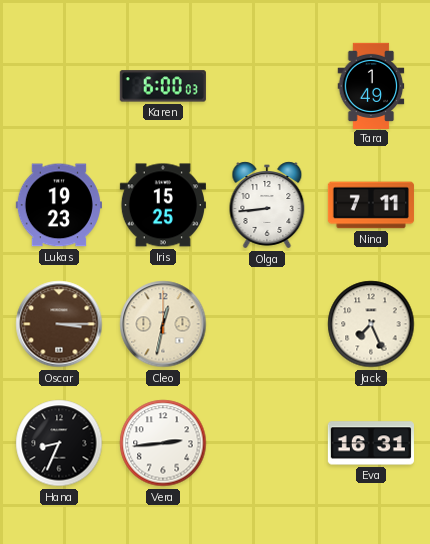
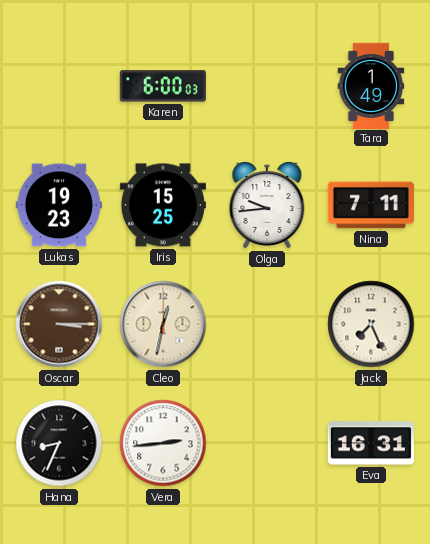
Olga: 8:44 -> 9:44
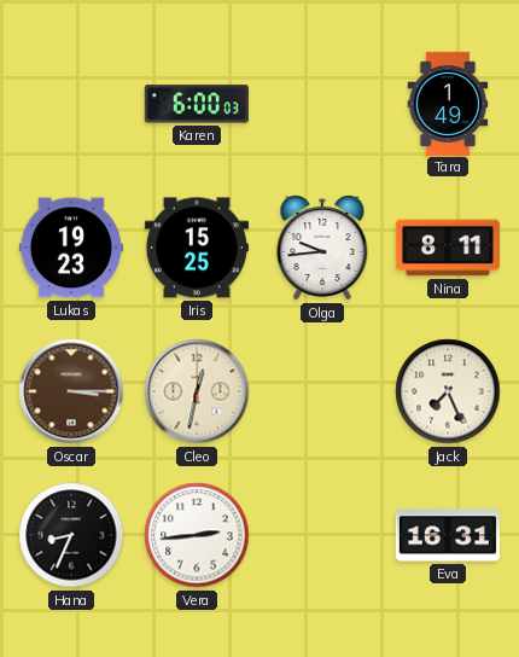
Nina: 7:11 -> 8:11
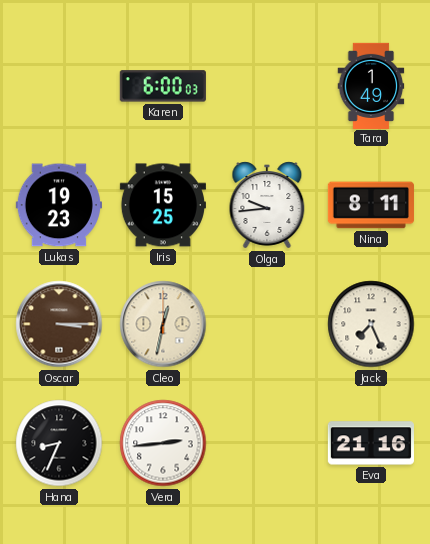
Eva: 16:31 -> 21:16
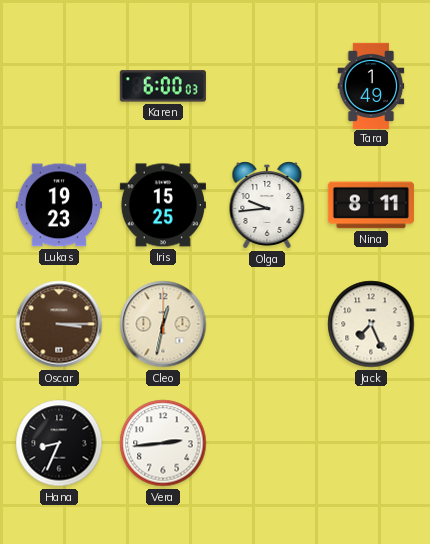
Eva: 21:16 -> none
